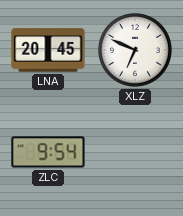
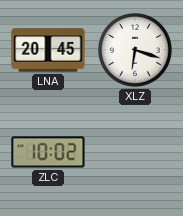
XLZ: 6:49 -> 6:18
ZLC: 9:54 -> 10:02
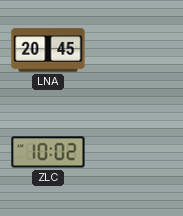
XLZ: 6:18 -> none
